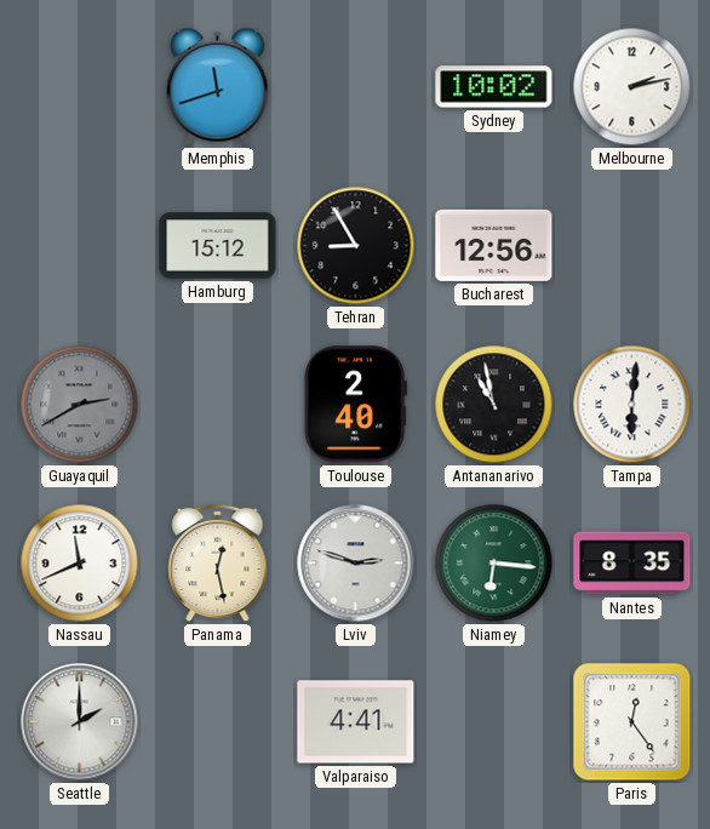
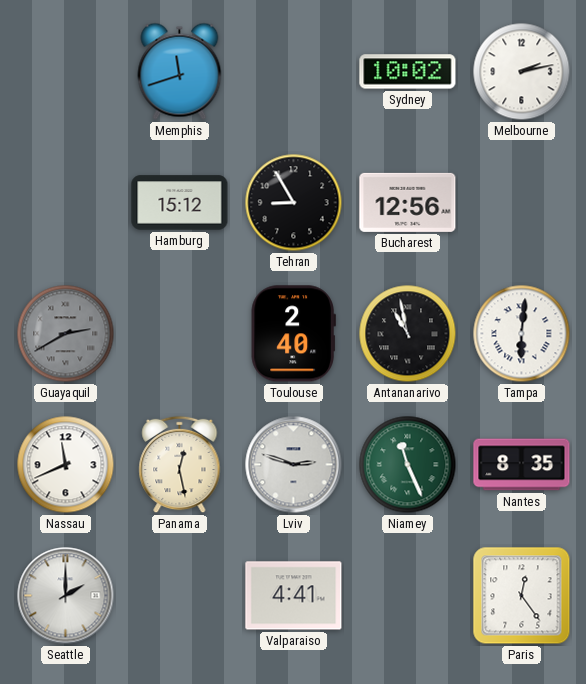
Niamey: 6:16 -> 11:26
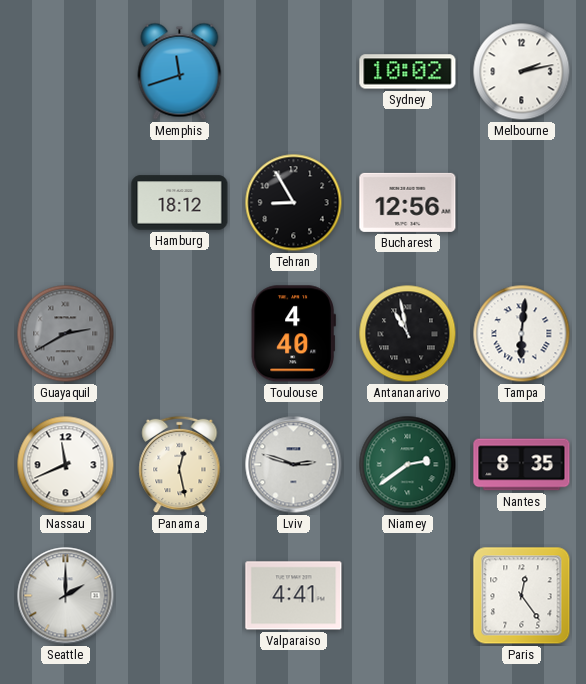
Hamburg: 15:12 -> 18:12
Toulouse: 2:40 -> 4:40
Niamey: 11:26 -> 2:39
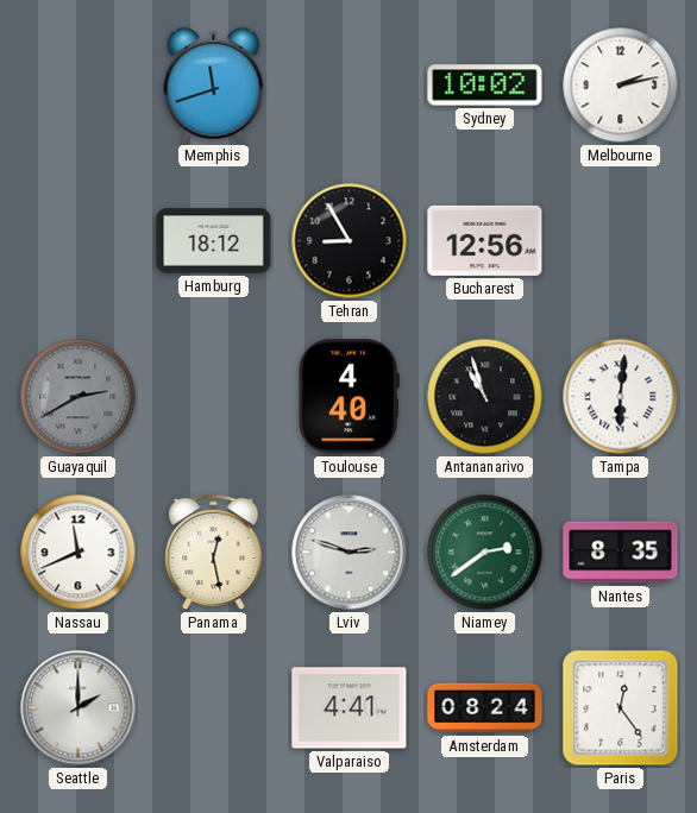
Antananarivo: 10:58 -> 10:57
Amsterdam: none -> 08:24
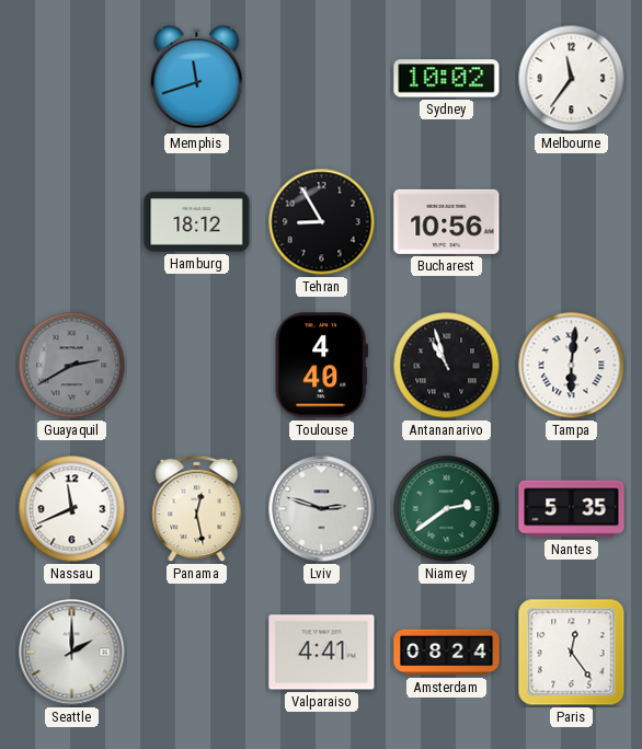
Melbourne: 2:13 -> 11:36
Bucharest: 12:56 -> 10:56
Nantes: 8:35 -> 5:35
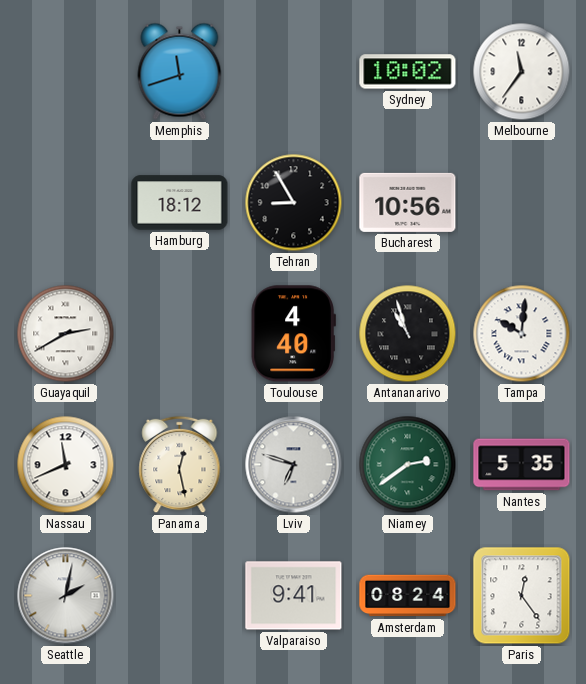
Guayaquil dial: grey -> white
Tampa: 6:01 -> 10:01
Lviv: 2:48 -> 6:48
Seattle: 2:00 -> 2:02
Valparaiso: 4:41 -> 9:41
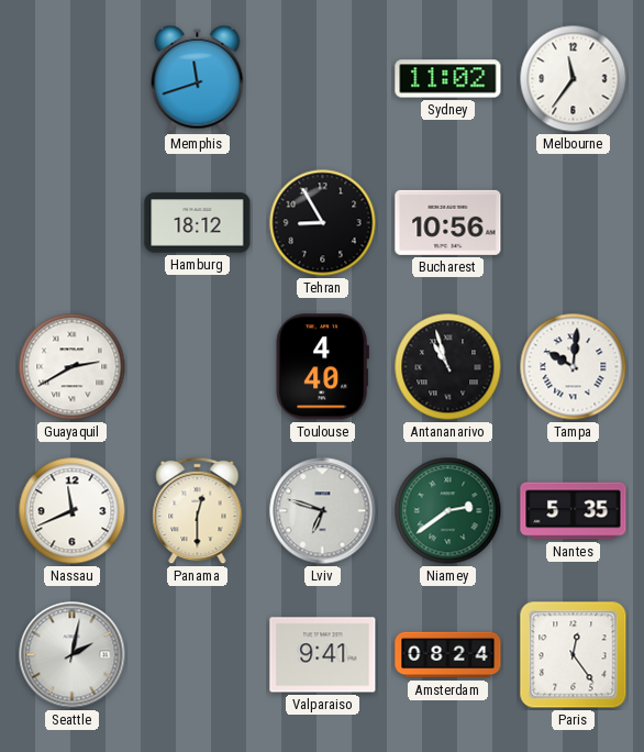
Sydney: 10:02 -> 11:02
Panama: 12:28 -> 12:30
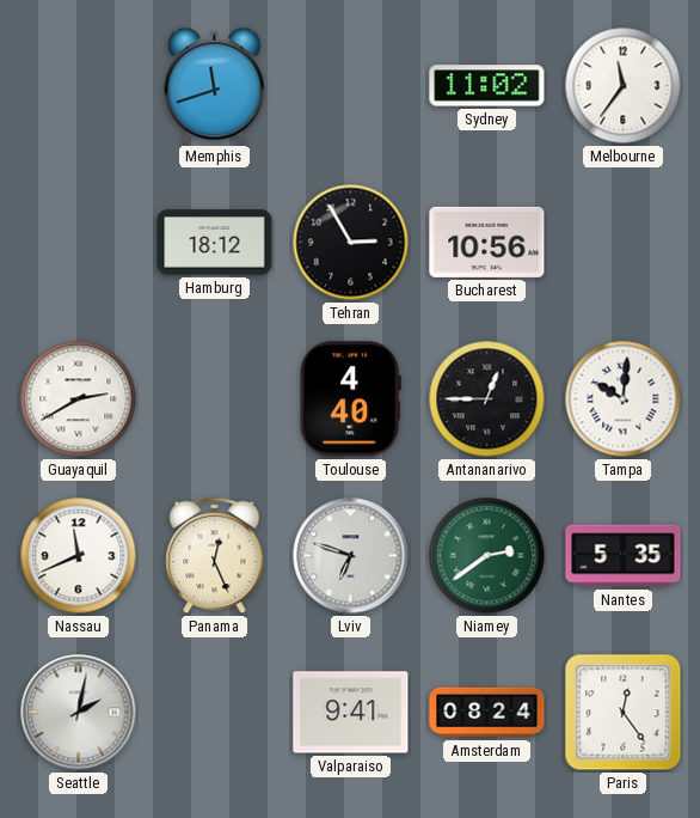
Tehran: 8:55 -> 2:55
Antananarivo: 10:57 -> 12:45
Panama: 12:30 -> 12:26
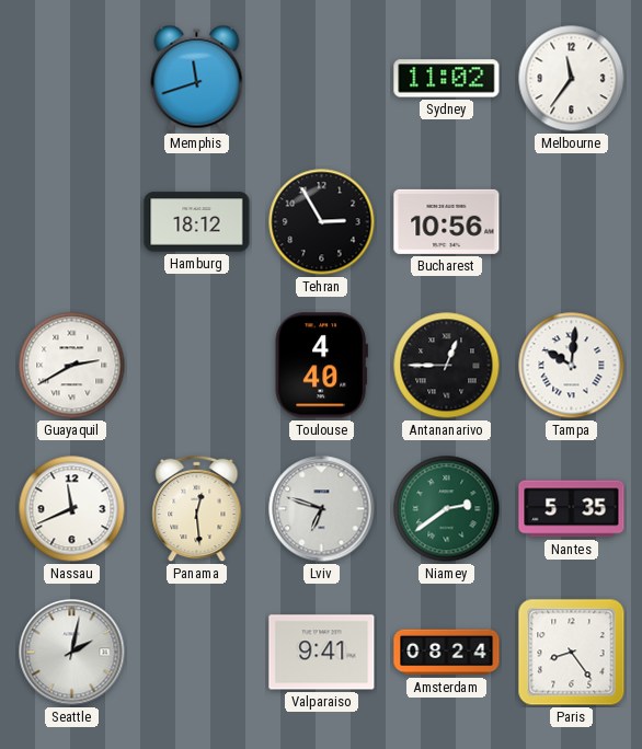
Panama: 12:26 -> 12:29
Paris: 12:24 -> 8:24
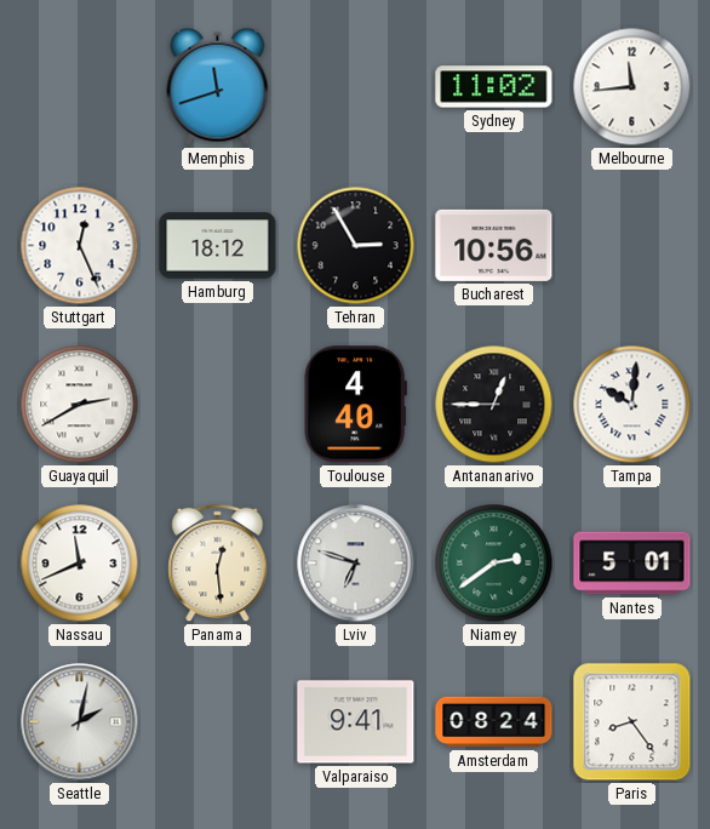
Melbourne: 11:36 -> 11:44
Stuttgart: none -> 12:26
Nantes: 5:35 -> 5:01
